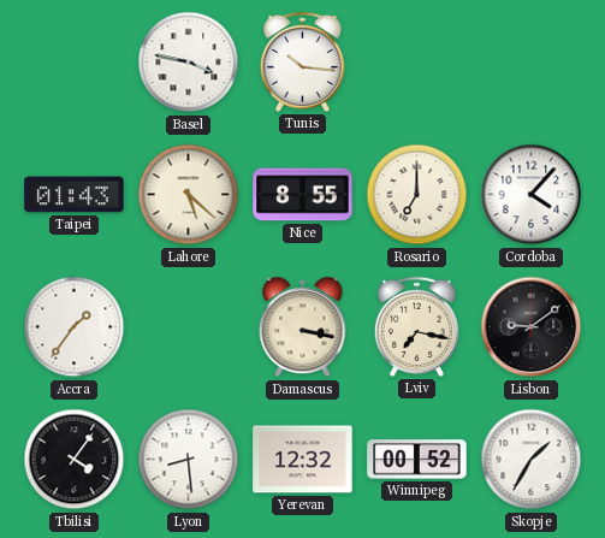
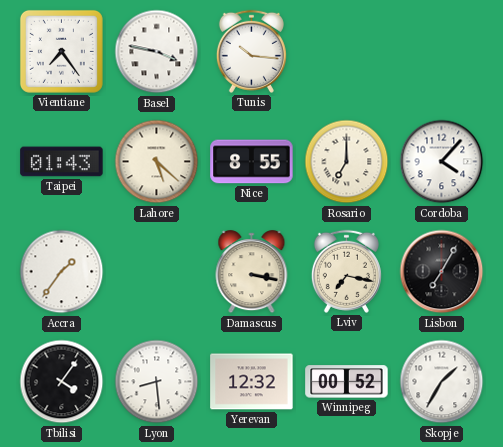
Vientiane: none -> 7:24
Lisbon: 9:09 -> 7:05
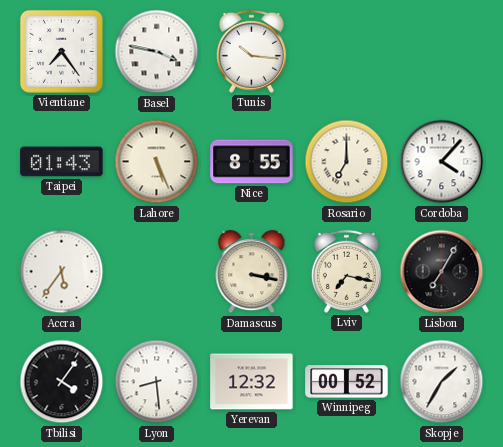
Lahore: 5:22 -> 5:26
Accra: 1:36 -> 5:36
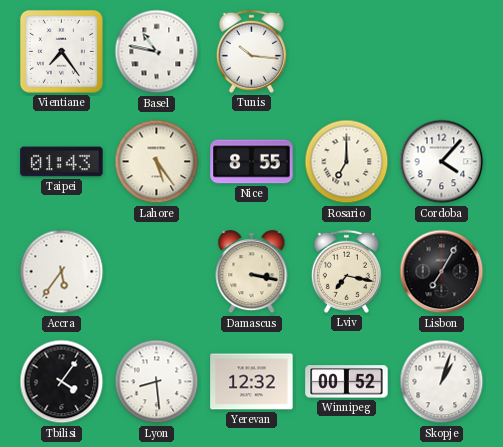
Basel: 3:47 -> 10:47
Lahore: 5:26 -> 5:24
Skopje: 1:35 -> 1:03
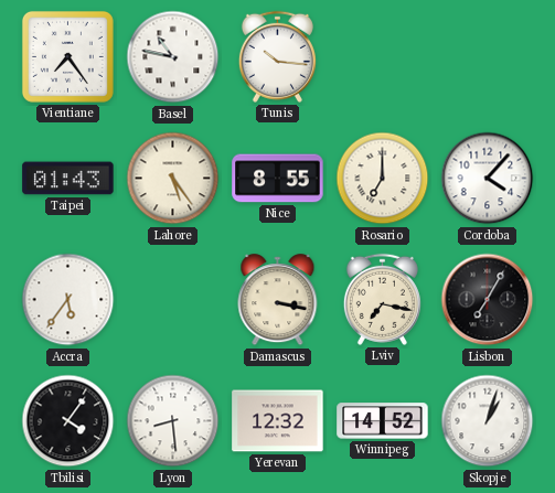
Winnipeg: 00:52 -> 14:52
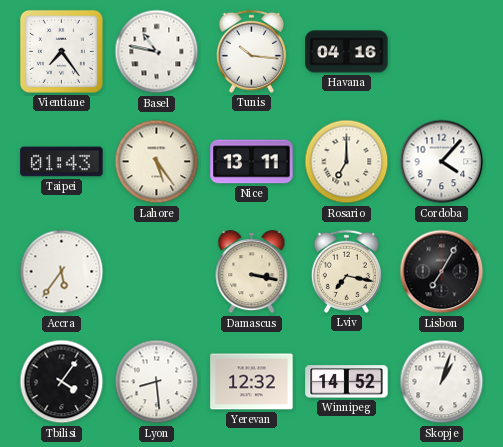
Havana: none -> 04:16
Nice: 8:55 -> 13:11
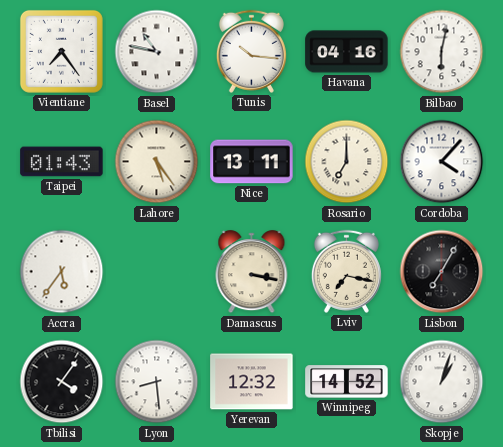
Bilbao: none -> 6:02
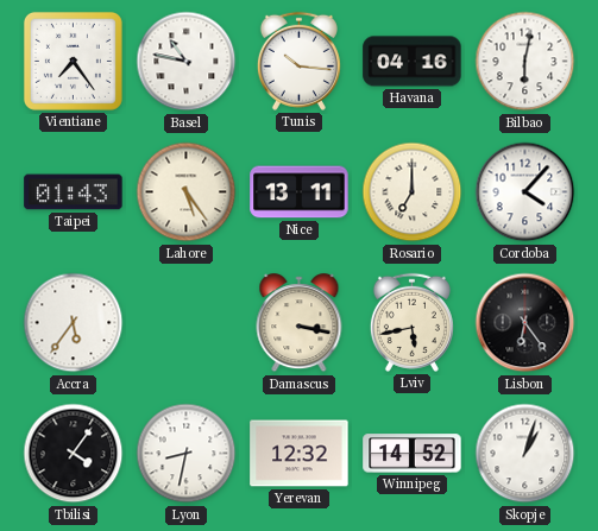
Lviv: 7:17 -> 5:43
Lisbon: 7:05 -> 6:24
Lyon: 8:29 -> 8:32
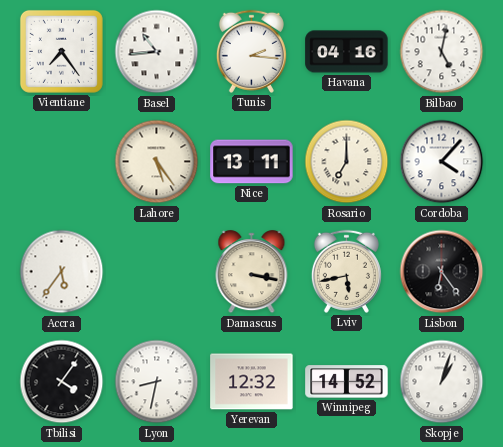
Basel: 10:47 -> 10:44
Tunis: 10:16 -> 2:16
Bilbao: 6:02 -> 5:02
Taipei: 01:43 -> none
